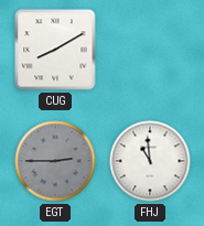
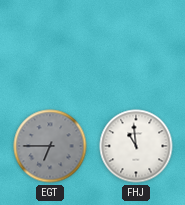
CUG: 8:10 -> none
EGT: 2:45 -> 6:45
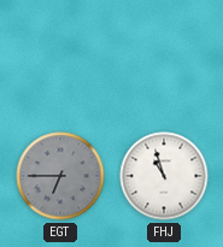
FHJ: 10:59 -> 10:57
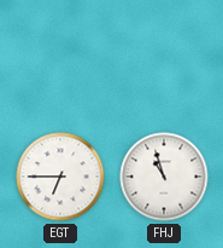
EGT dial: grey -> white
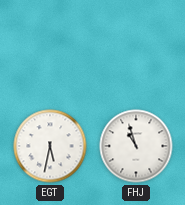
EGT: 6:45 -> 5:32
